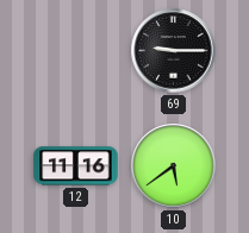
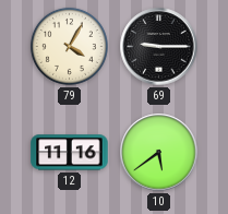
79: none -> 4:05
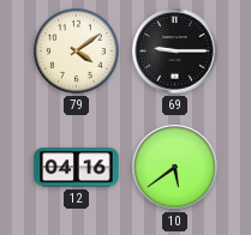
79: 4:05 -> 4:09
12: 11:16 -> 04:16
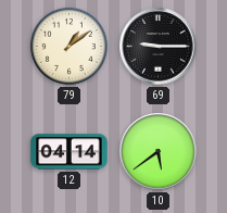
79: 4:09 -> 1:09
12: 04:16 -> 04:14
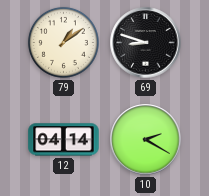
69: 9:15 -> 8:48
10: 5:39 -> 2:20
